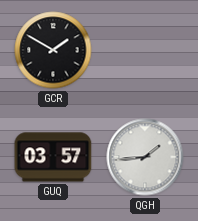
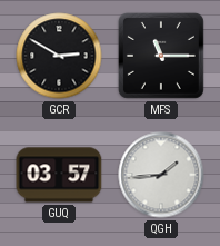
GCR: 1:50 -> 2:50
MFS: none -> 11:15
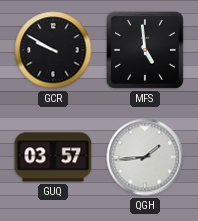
GCR: 2:50 -> 9:50
MFS: 11:15 -> 4:59
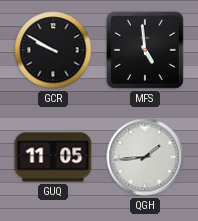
GUQ: 03:57 -> 11:05
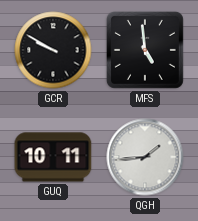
GUQ: 11:05 -> 10:11
